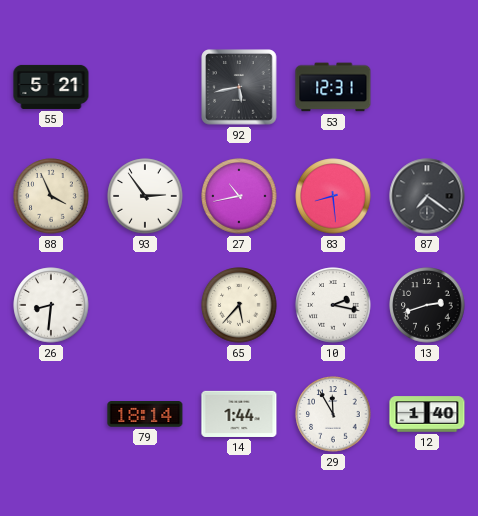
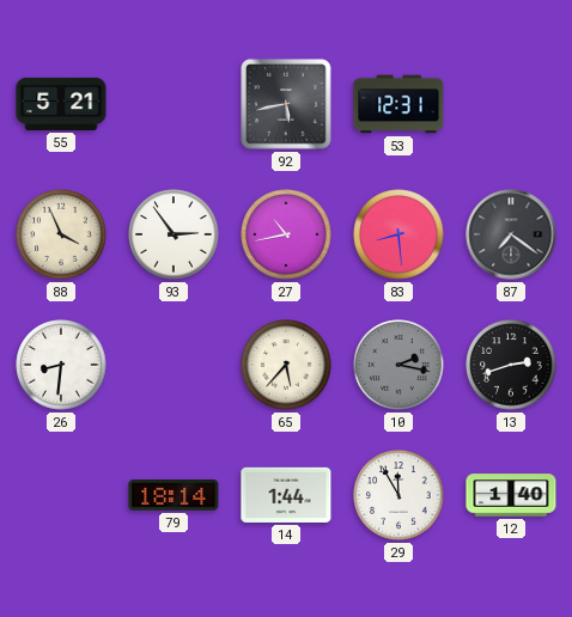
10 dial: white -> grey
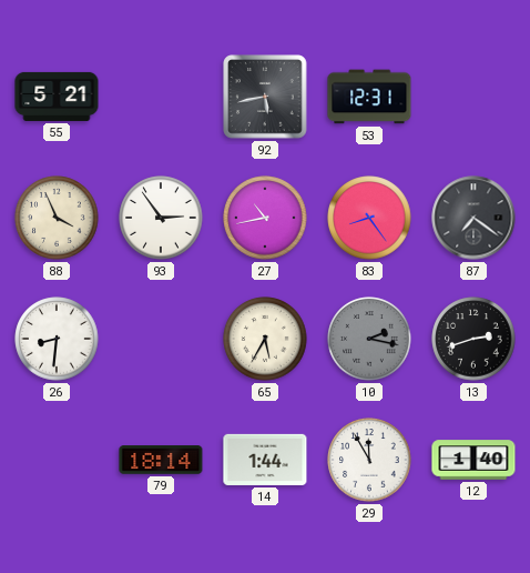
83: 8:29 -> 8:24
65: 5:37 -> 5:35
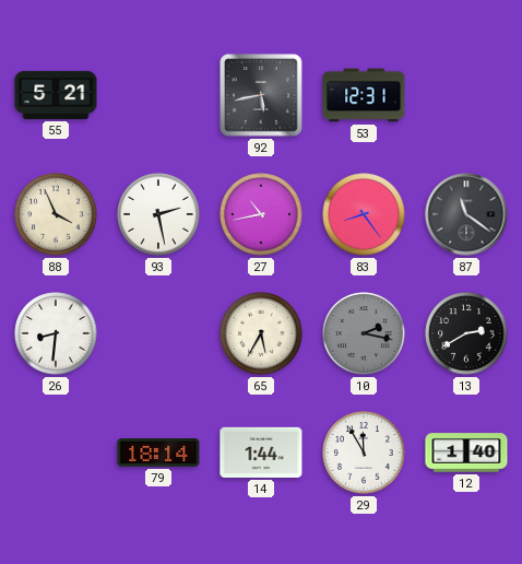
93: 2:54 -> 2:28
87: 7:21 -> 11:21
13: 2:42 -> 2:40
